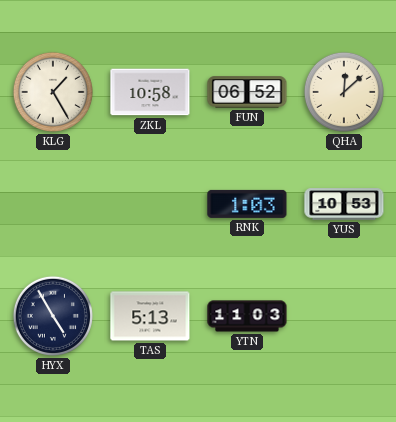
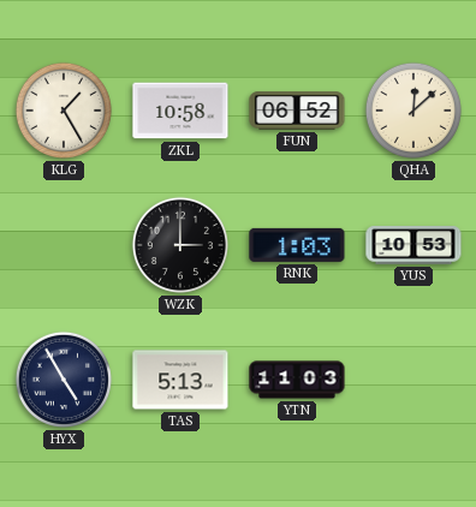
WZK: none -> 3:00
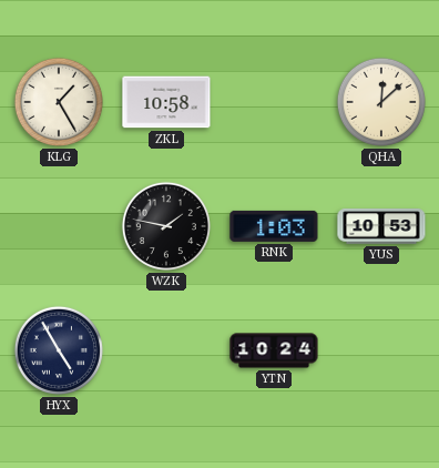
FUN: 06:52 -> none
WZK: 3:00 -> 1:47
TAS: 5:13 -> none
YTN: 11:03 -> 10:24
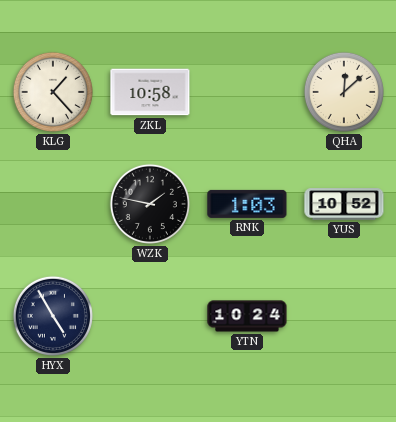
KLG: 1:25 -> 1:23
YUS: 10:53 -> 10:52
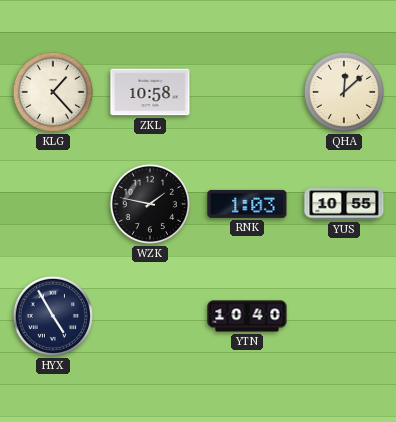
YUS: 10:52 -> 10:55
YTN: 10:24 -> 10:40
